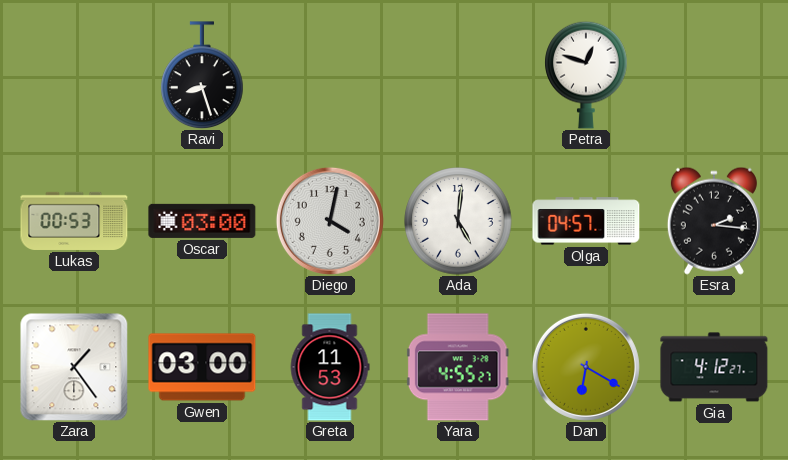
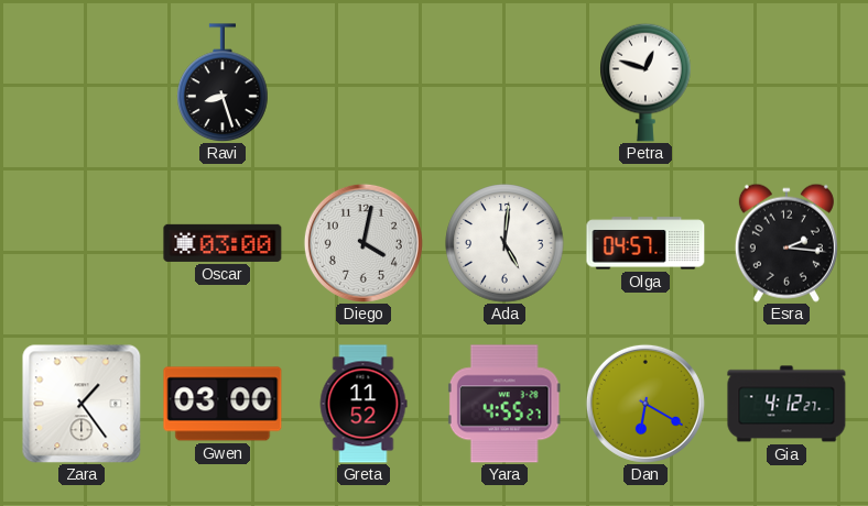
Lukas: 00:53 -> none
Greta: 11:53 -> 11:52
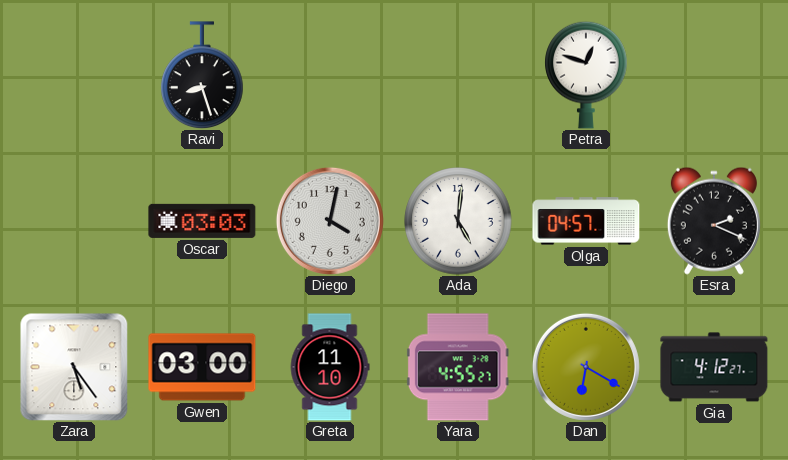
Oscar: 03:00 -> 03:03
Esra: 2:16 -> 2:19
Zara: 1:24 -> 5:24
Greta: 11:52 -> 11:10
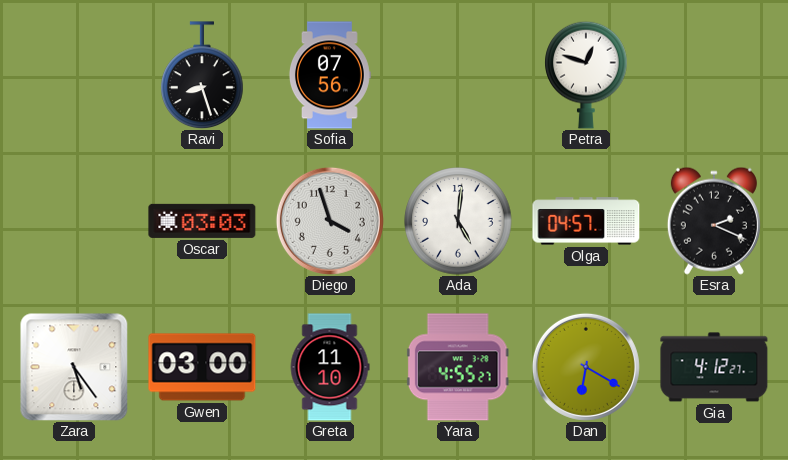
Sofia: none -> 07:56
Diego: 4:02 -> 3:57
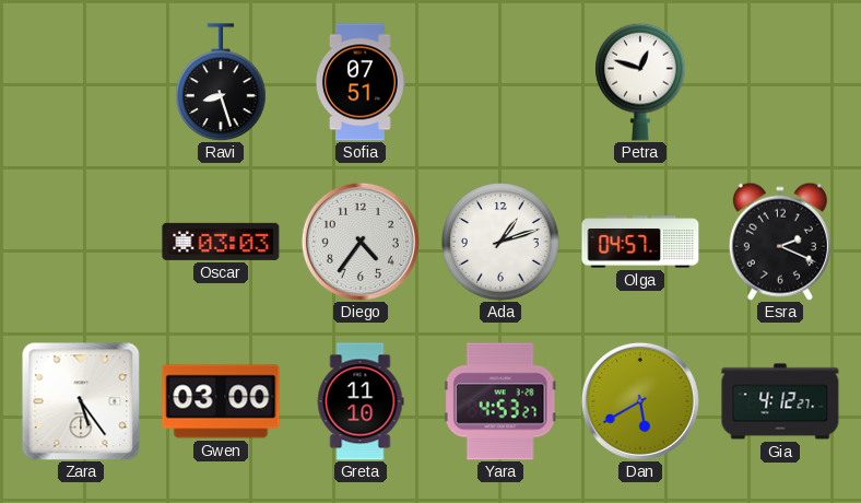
Sofia: 07:56 -> 07:51
Diego: 3:57 -> 4:36
Ada: 5:01 -> 1:12
Yara: 4:55 -> 4:53
Dan: 6:20 -> 5:40
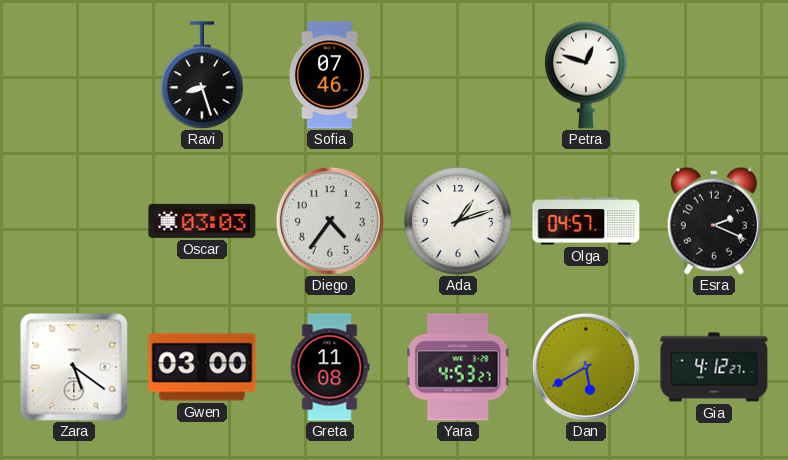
Sofia: 07:51 -> 07:46
Zara: 5:24 -> 5:21
Greta: 11:10 -> 11:08
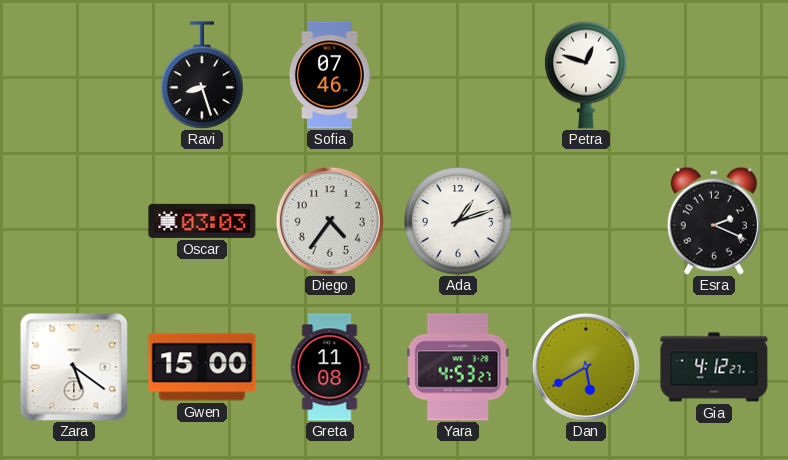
Olga: 04:57 -> none
Gwen: 03:00 -> 15:00
